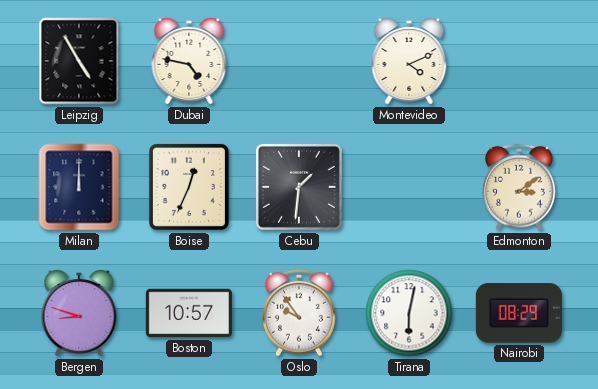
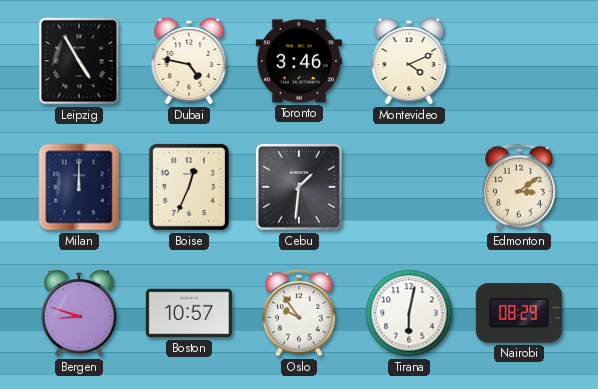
Toronto: none -> 3:46
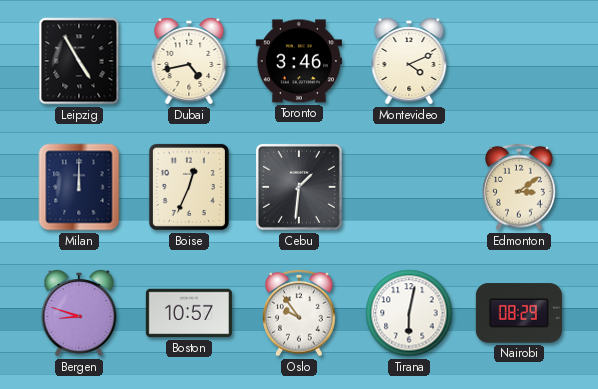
Dubai: 4:47 -> 4:43
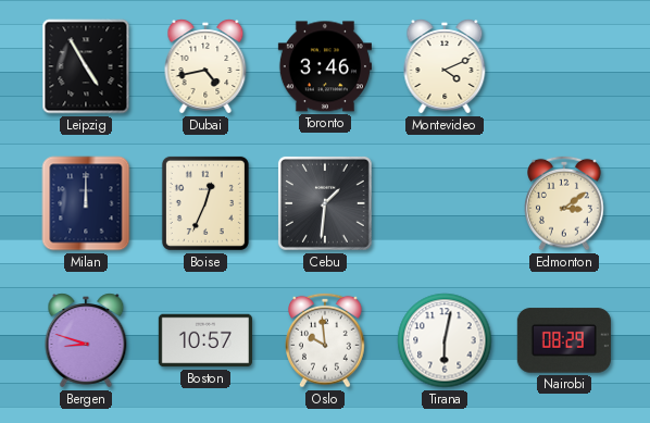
Oslo: 9:54 -> 9:59
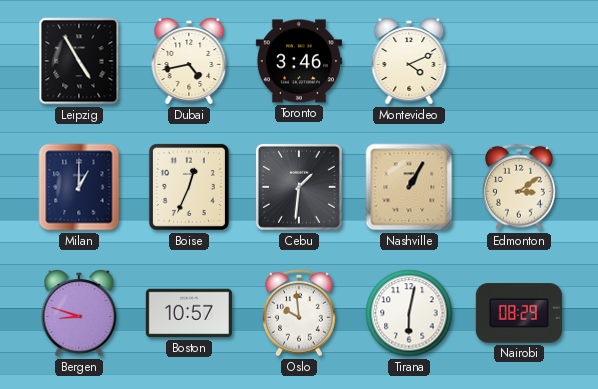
Milan: 12:00 -> 1:00
Nashville: none -> 1:05
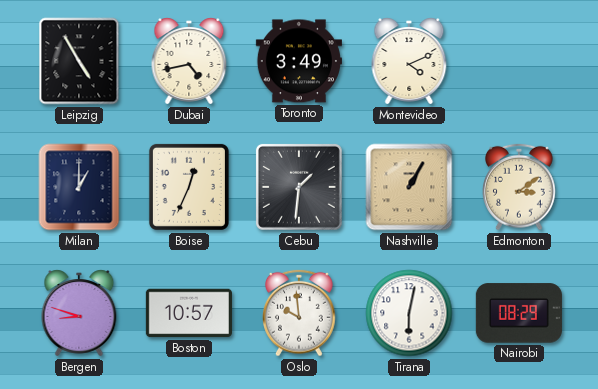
Toronto: 3:46 -> 3:49
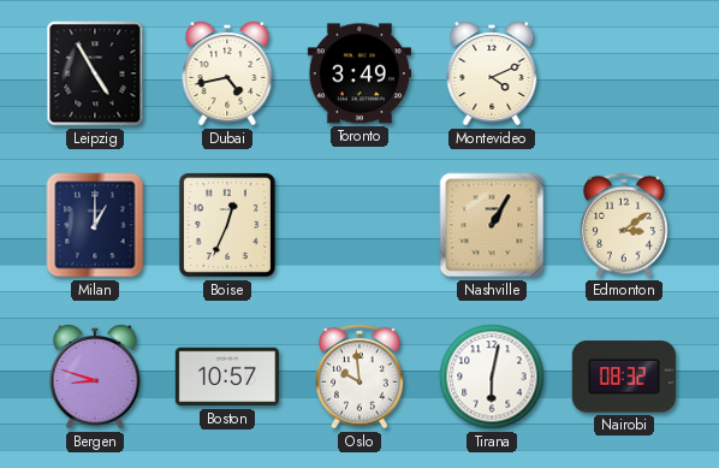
Cebu: 1:31 -> none
Nairobi: 08:29 -> 08:32
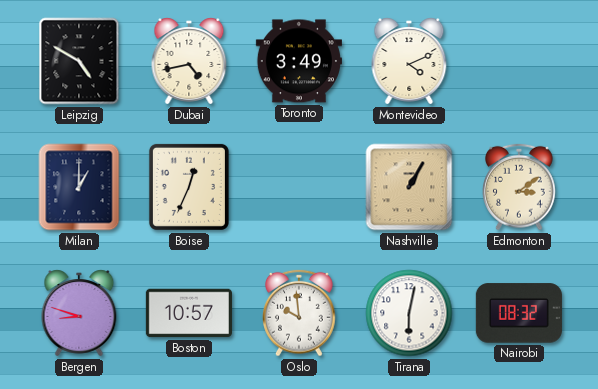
Leipzig: 4:55 -> 4:50
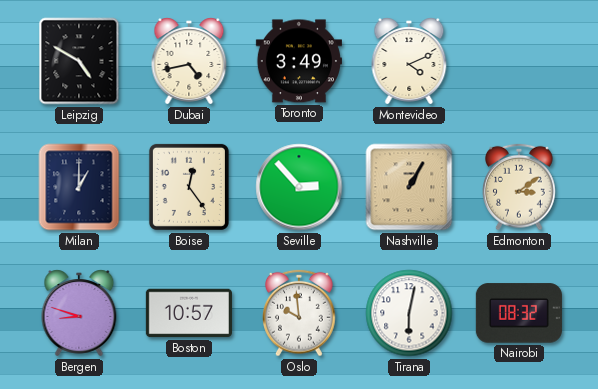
Boise: 12:34 -> 12:24
Seville: none -> 2:53
